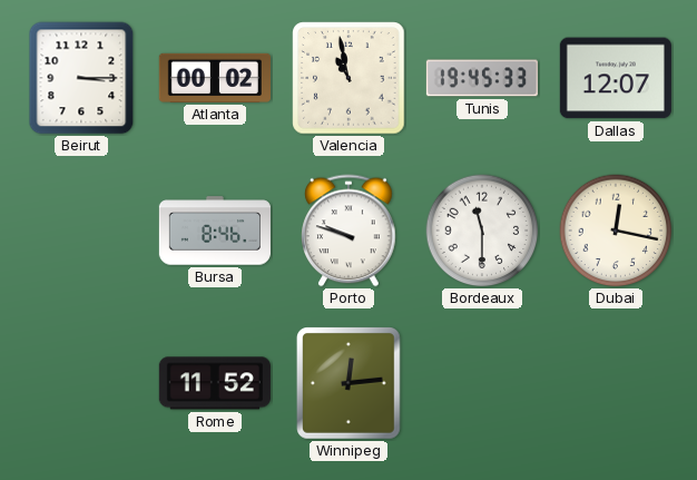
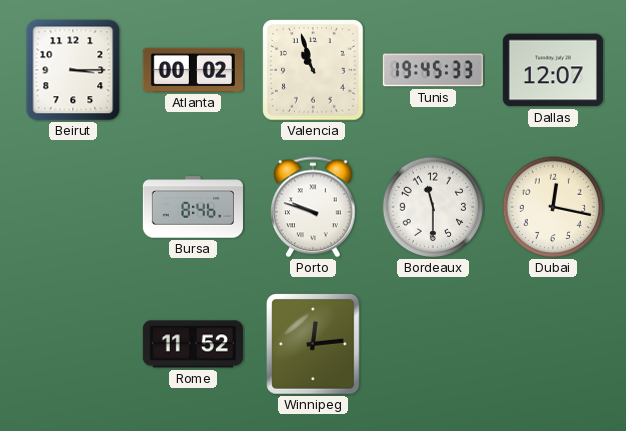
Valencia: 10:58 -> 10:57
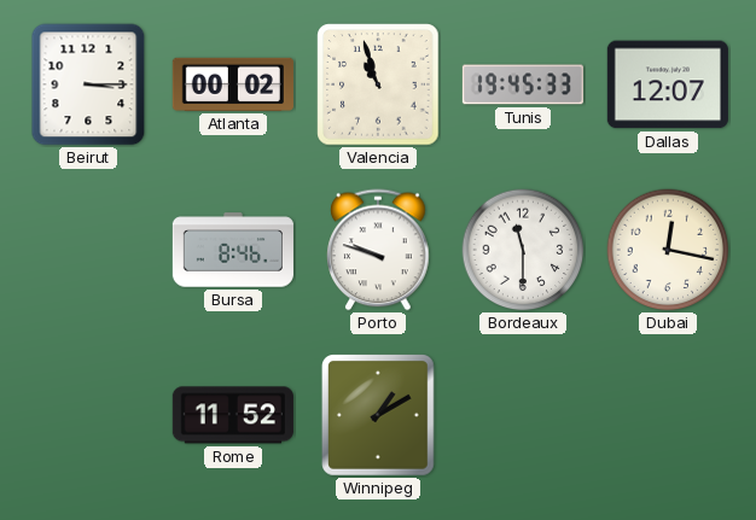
Winnipeg: 12:14 -> 1:10
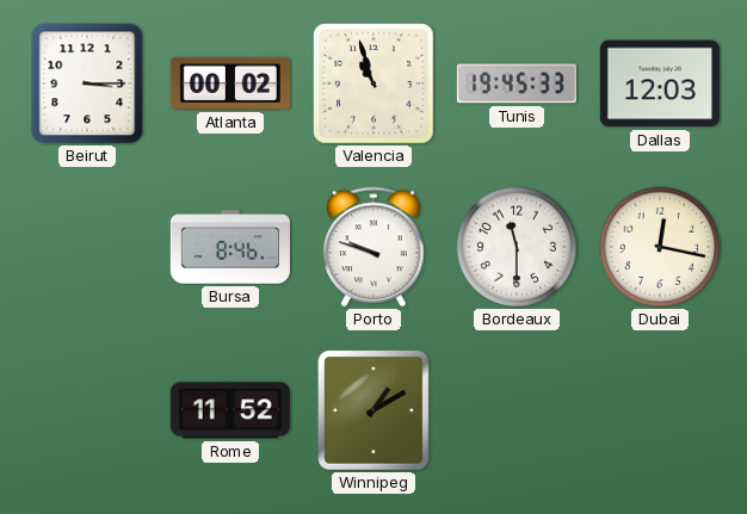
Dallas: 12:07 -> 12:03
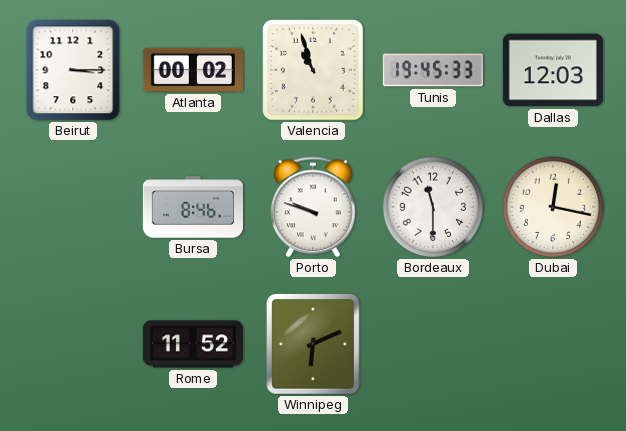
Winnipeg: 1:10 -> 6:11
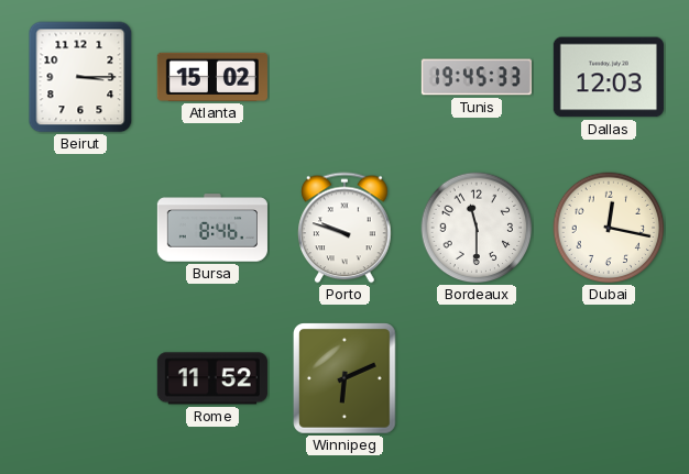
Atlanta: 00:02 -> 15:02
Valencia: 10:57 -> none
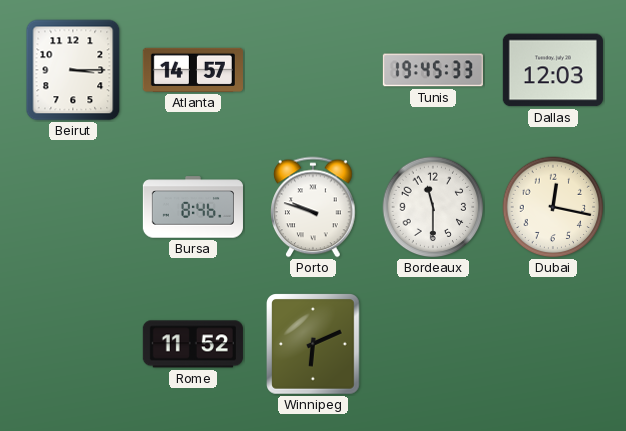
Atlanta: 15:02 -> 14:57
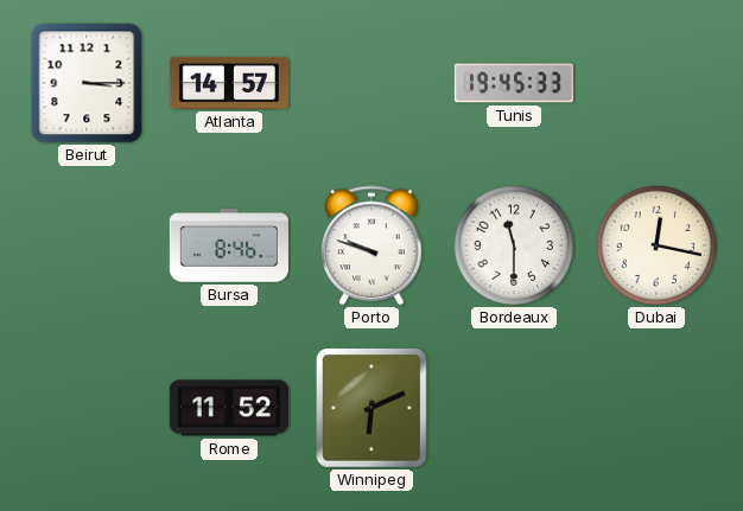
Dallas: 12:03 -> none
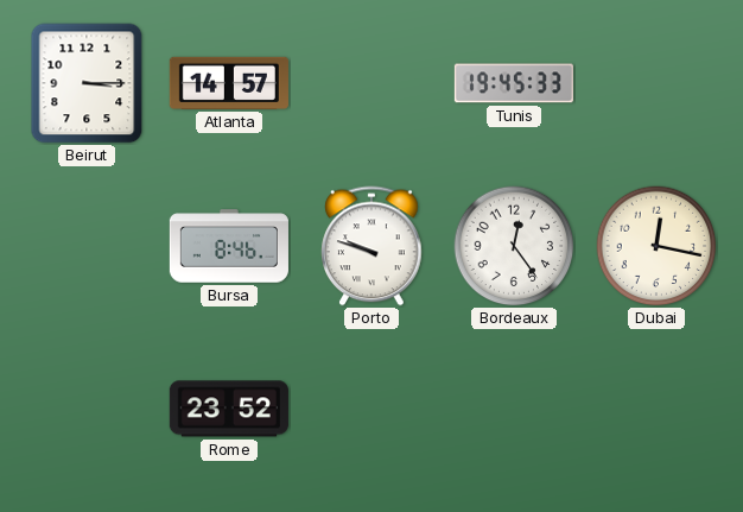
Bordeaux: 11:30 -> 12:24
Rome: 11:52 -> 23:52
Winnipeg: 6:11 -> none
